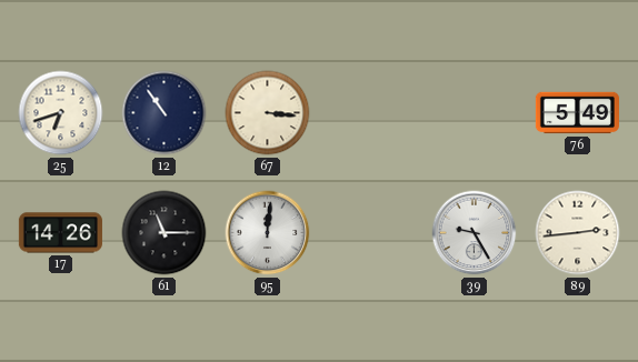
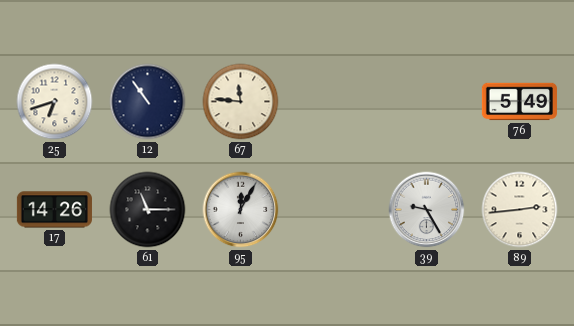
67: 3:16 -> 11:46
95: 12:01 -> 12:05
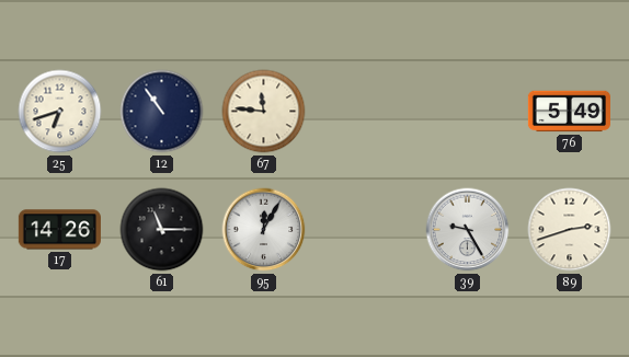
89: 2:44 -> 2:42
